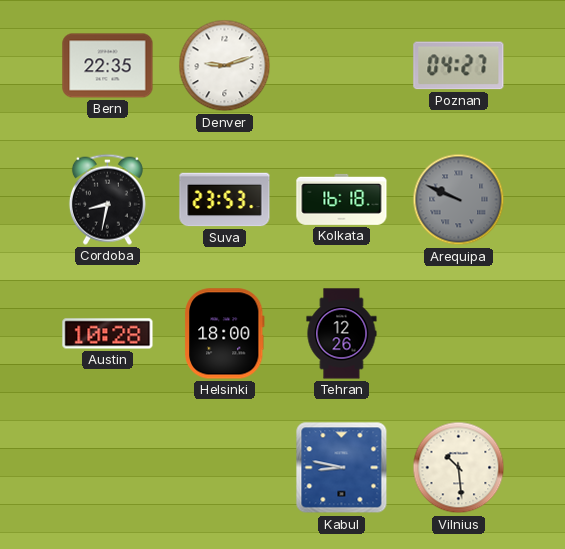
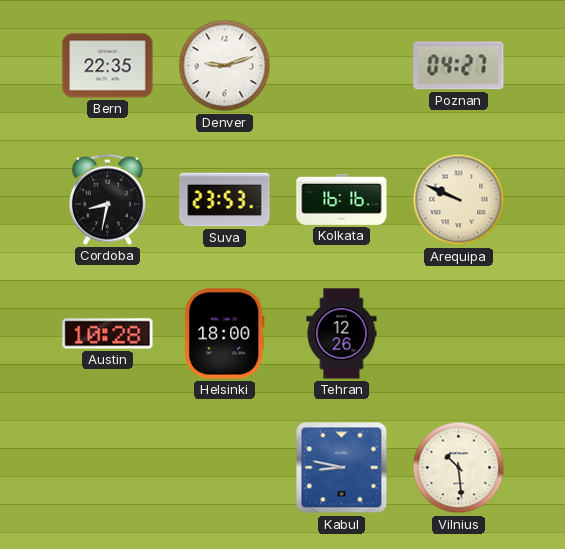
Kolkata: 16:18 -> 16:16
Arequipa dial: grey -> cream
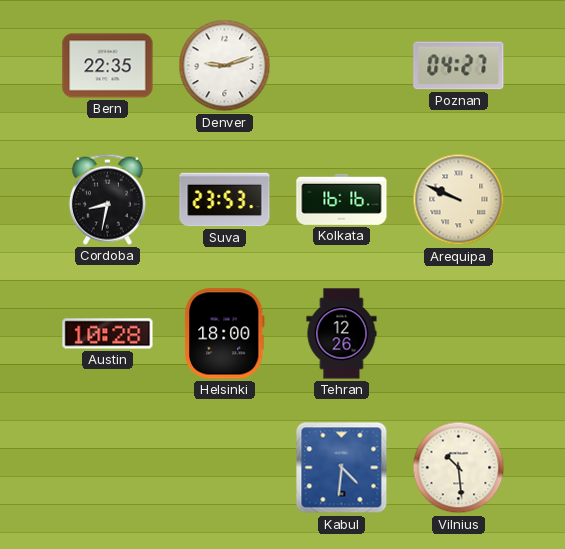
Kabul: 8:47 -> 4:31
